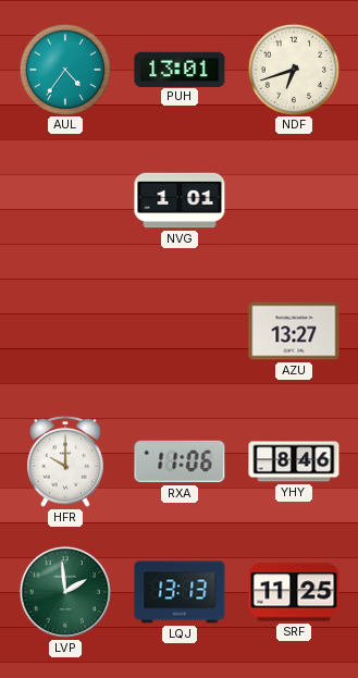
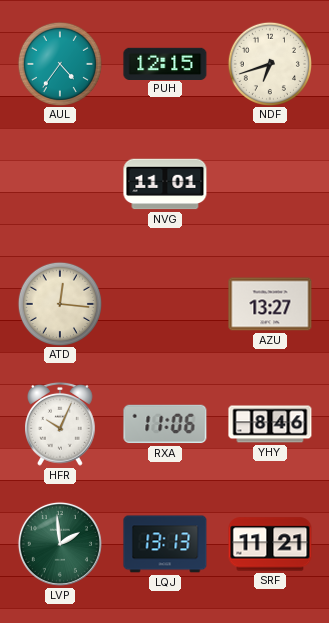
PUH: 13:01 -> 12:15
NVG: 1:01 -> 11:01
ATD: none -> 12:16
HFR: 10:00 -> 10:04
SRF: 11:25 -> 11:21
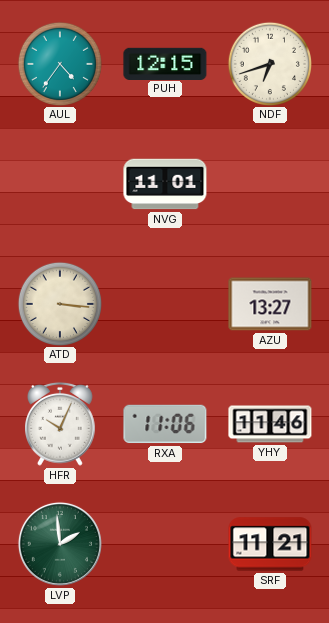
ATD: 12:16 -> 3:16
YHY: 8:46 -> 11:46
LQJ: 13:13 -> none
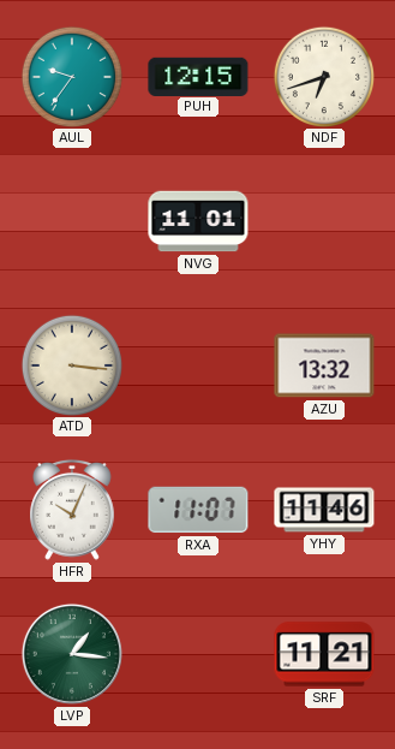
AUL: 4:36 -> 9:36
AZU: 13:27 -> 13:32
RXA: 11:06 -> 11:07
LVP: 1:59 -> 1:16
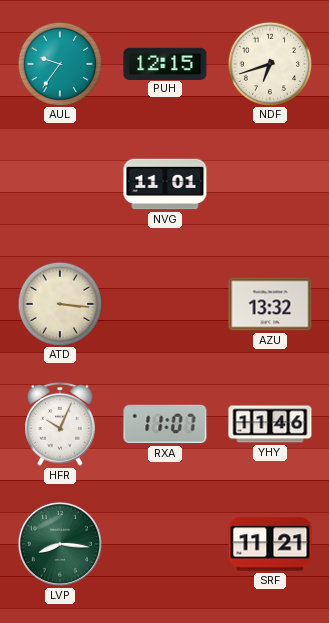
LVP: 1:16 -> 8:16
